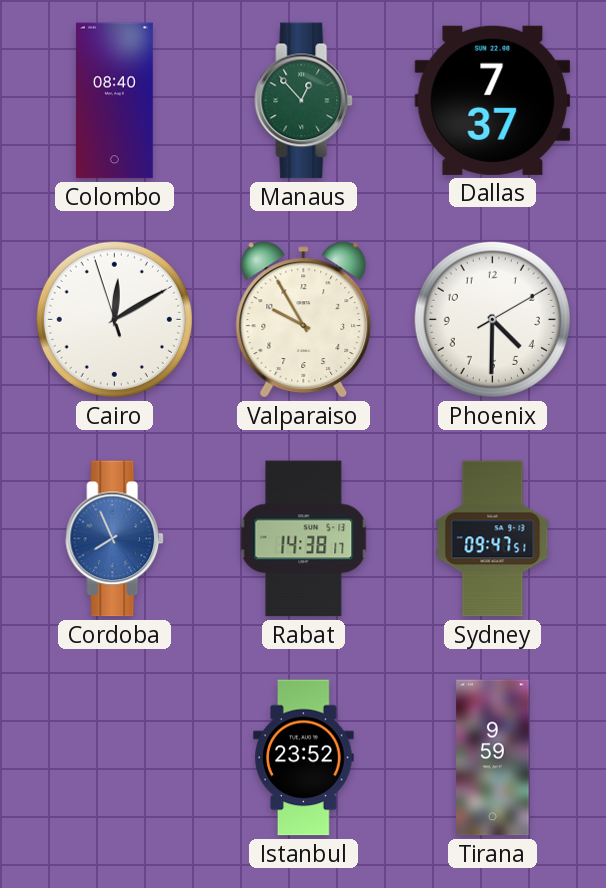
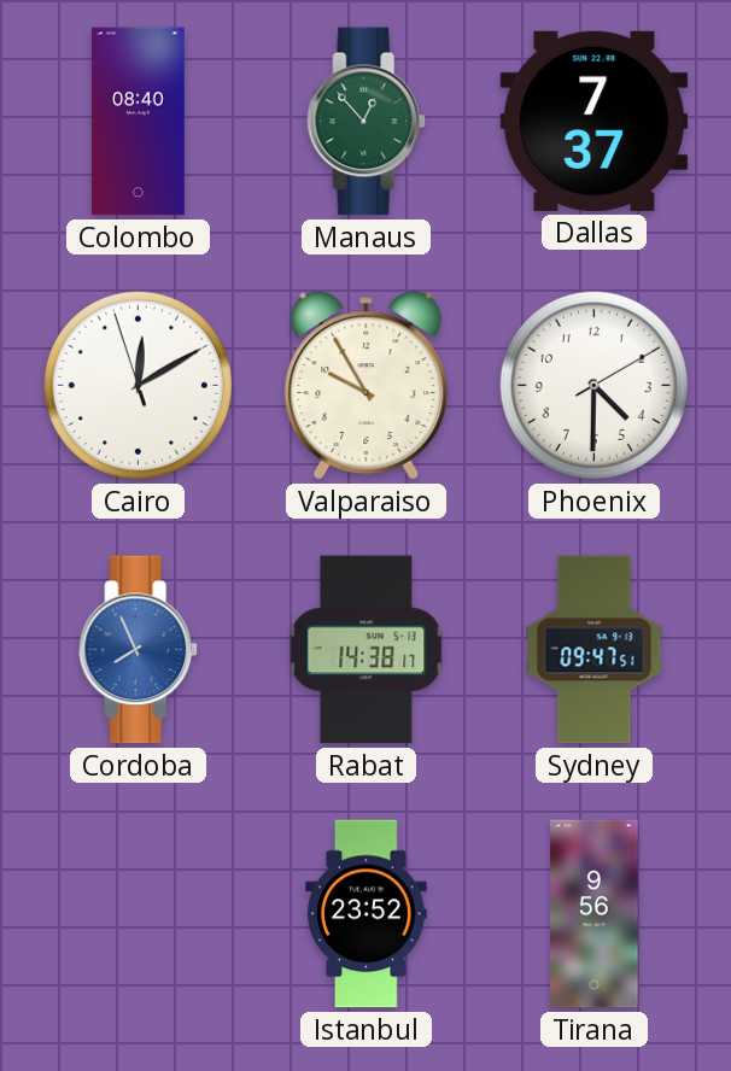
Tirana: 9:59 -> 9:56
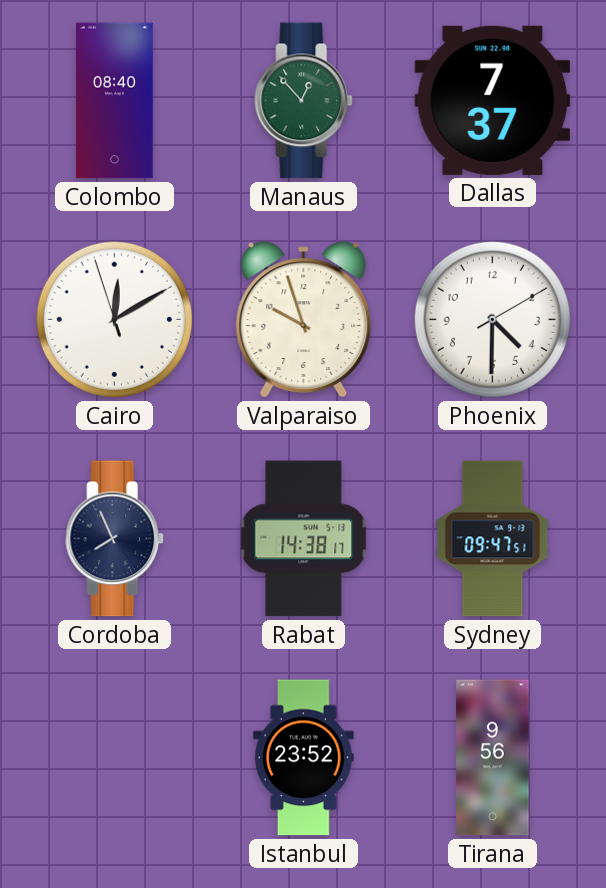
Valparaiso: 9:55 -> 9:57
Cordoba dial: blue -> navy
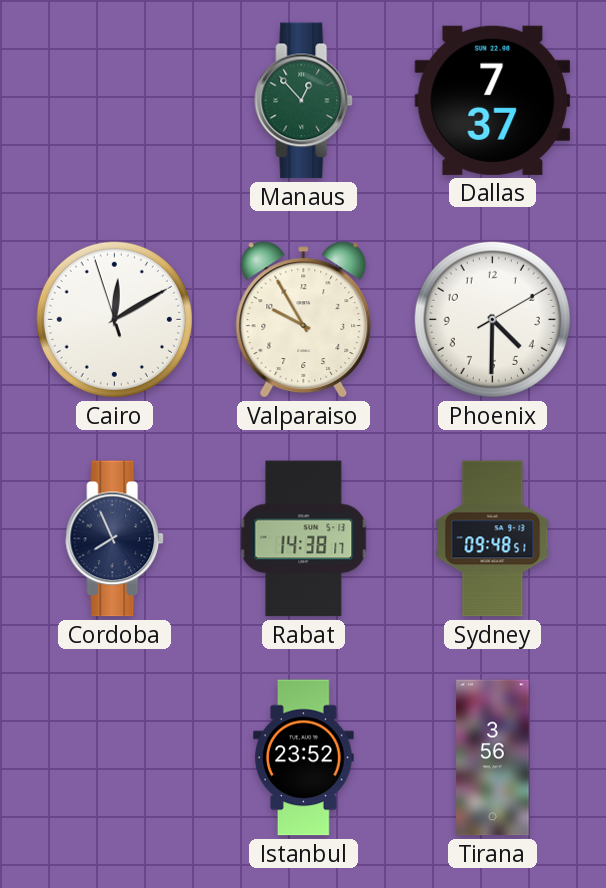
Colombo: 08:40 -> none
Valparaiso: 9:57 -> 9:55
Sydney: 09:47 -> 09:48
Tirana: 9:56 -> 3:56
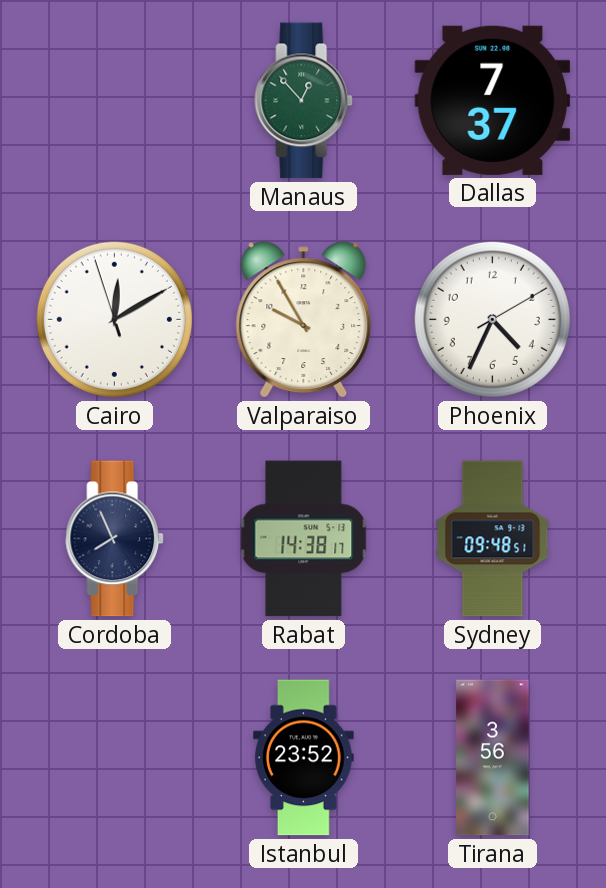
Phoenix: 4:30 -> 4:34
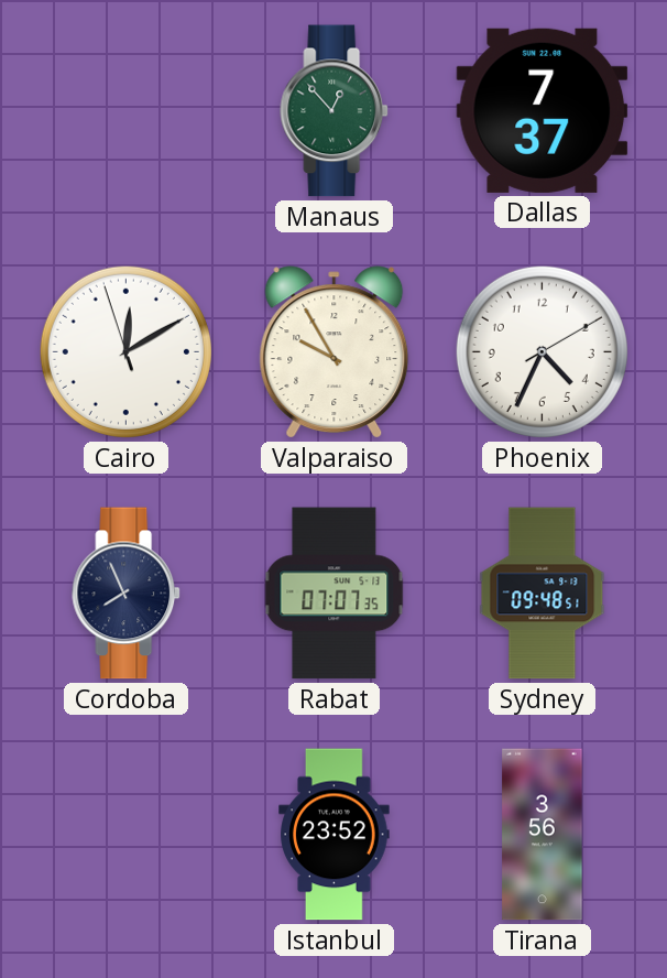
Rabat: 14:38 -> 07:07
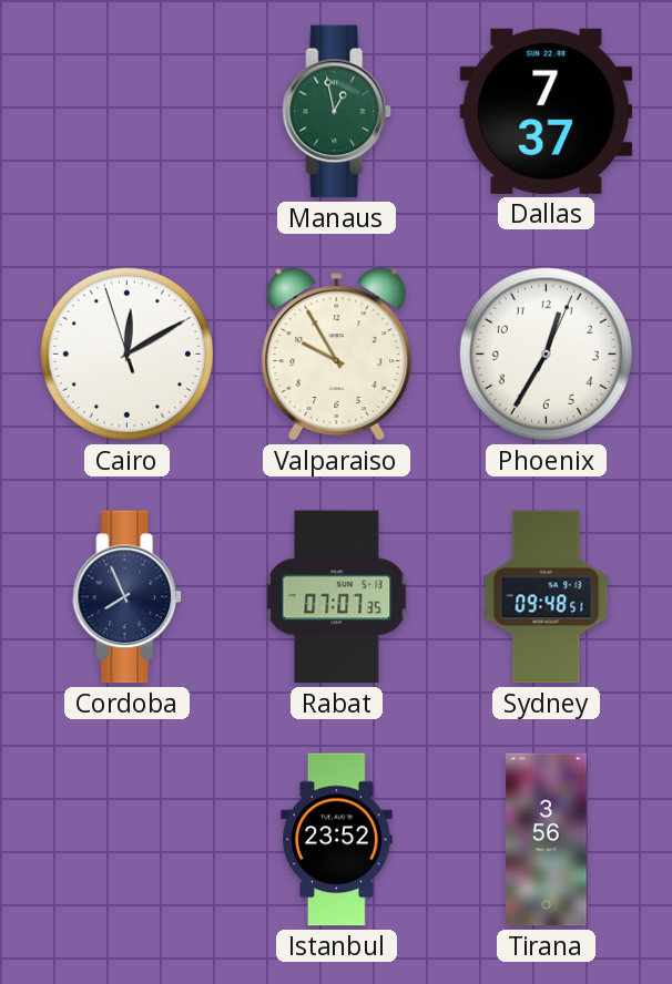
Manaus: 12:53 -> 12:58
Phoenix: 4:34 -> 12:35
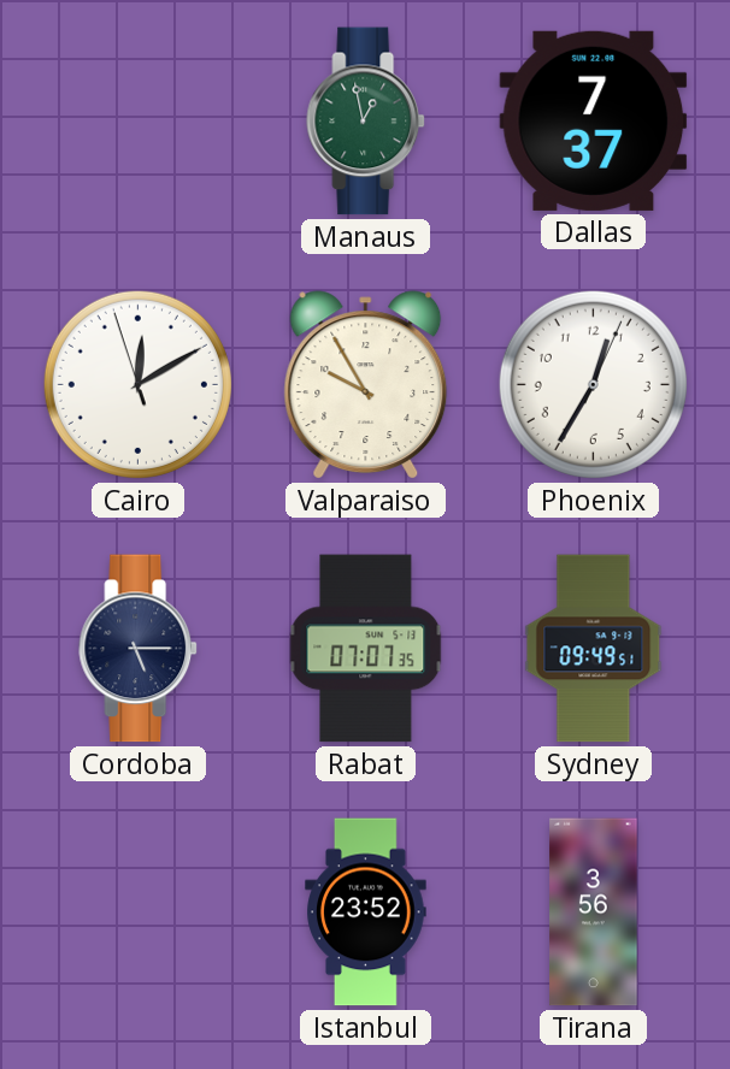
Cordoba: 7:56 -> 5:15
Sydney: 09:48 -> 09:49
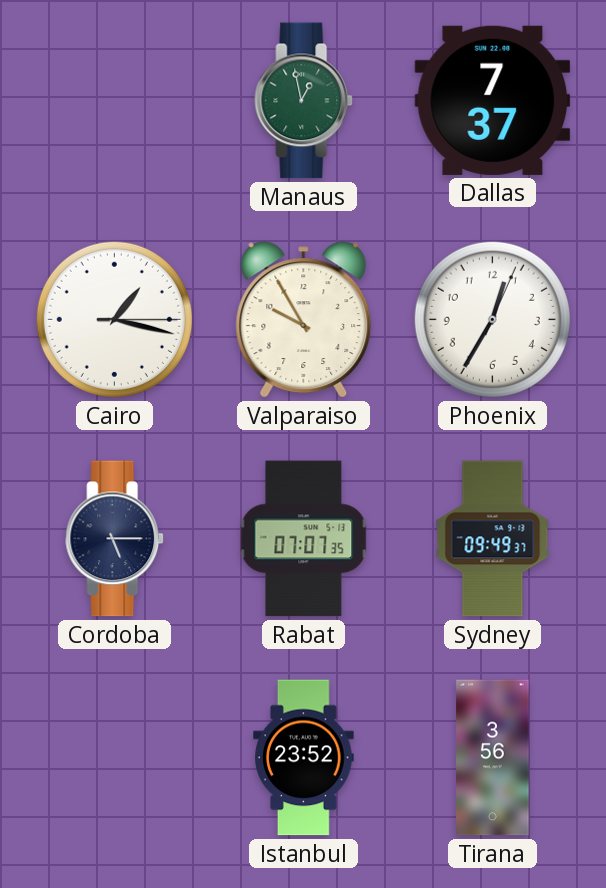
Cairo: 12:09 -> 1:17
Sydney: 09:49:51 -> 09:49:37
